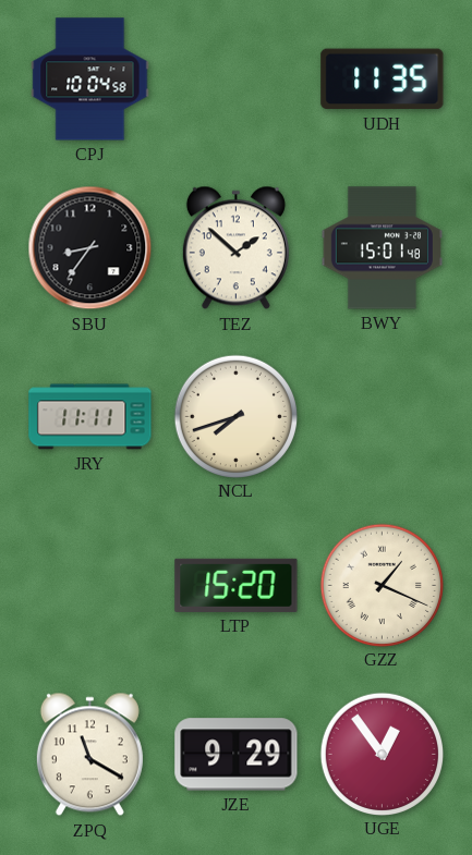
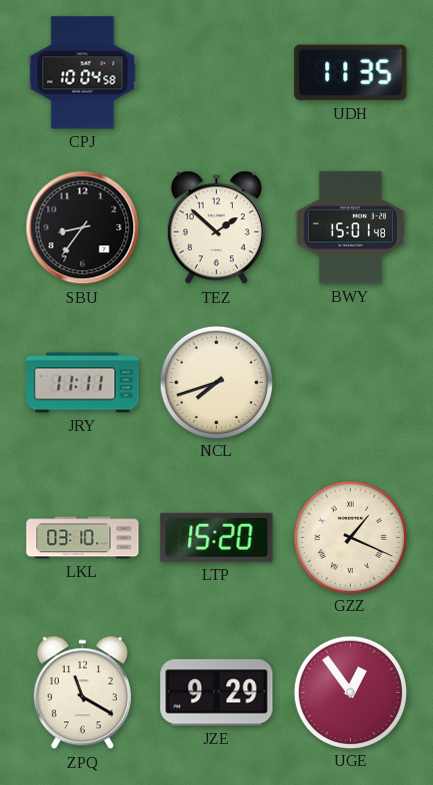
LKL: none -> 03:10
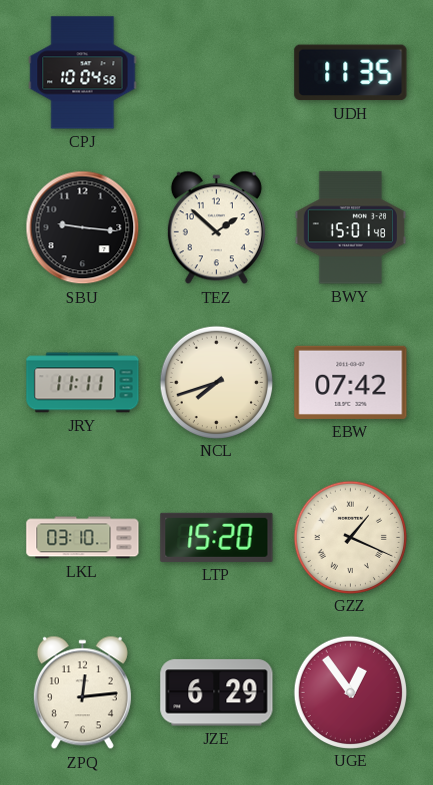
SBU: 8:36 -> 9:16
EBW: none -> 07:42
ZPQ: 11:20 -> 12:14
JZE: 9:29 -> 6:29
